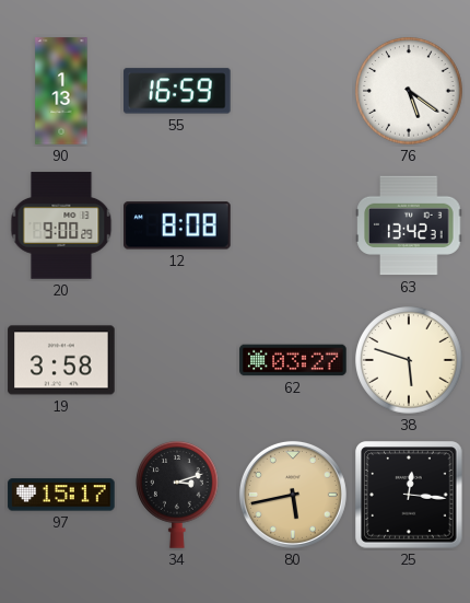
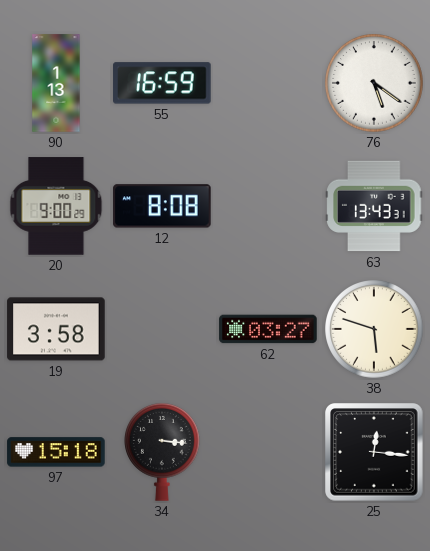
63: 13:42 -> 13:43
97: 15:17 -> 15:18
34: 3:12 -> 3:16
80: 5:43 -> none
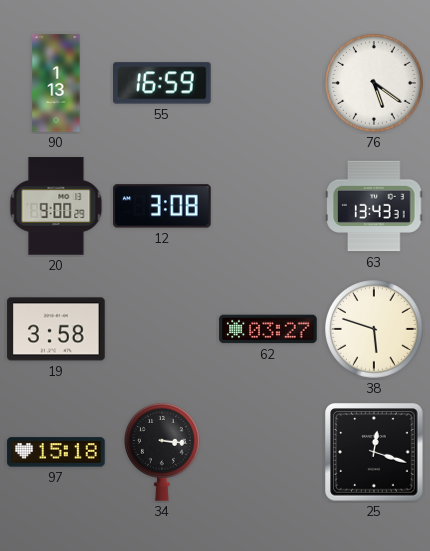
12: 8:08 -> 3:08
25: 12:16 -> 12:18
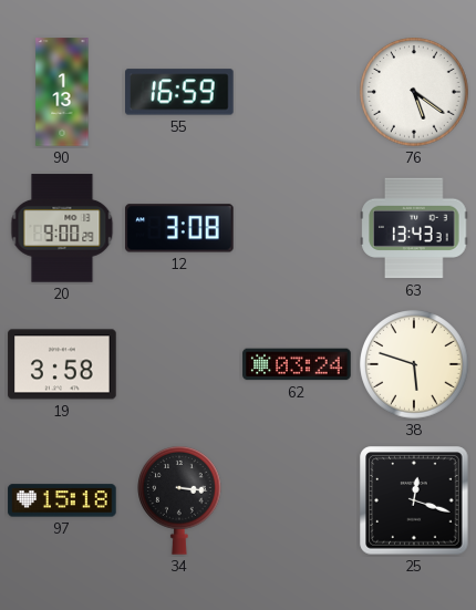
62: 03:27 -> 03:24
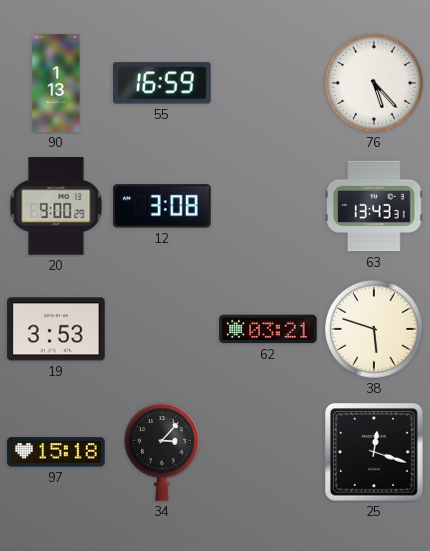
76: 5:21 -> 5:23
19: 3:58 -> 3:53
62: 03:24 -> 03:21
34: 3:16 -> 3:07
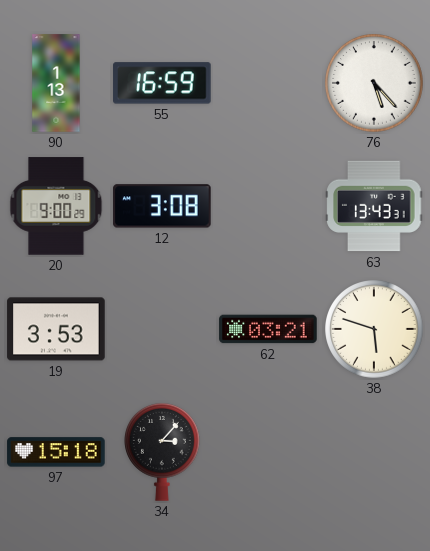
25: 12:18 -> none
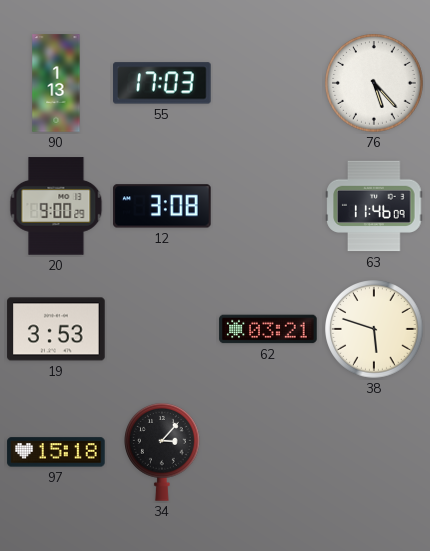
55: 16:59 -> 17:03
63: 13:43 -> 11:46
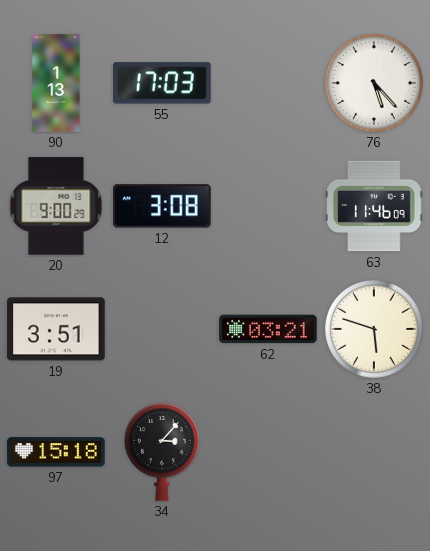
19: 3:53 -> 3:51
